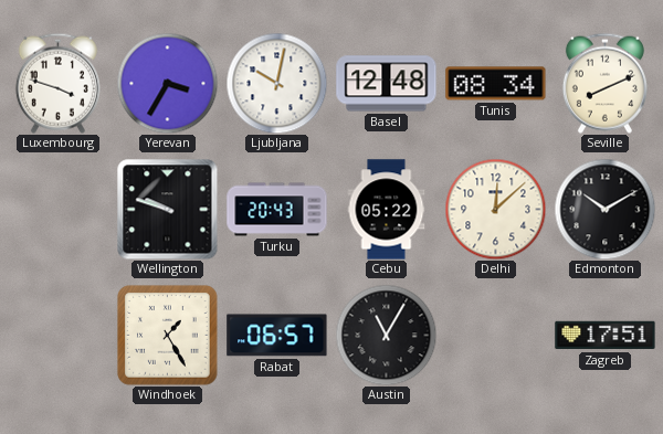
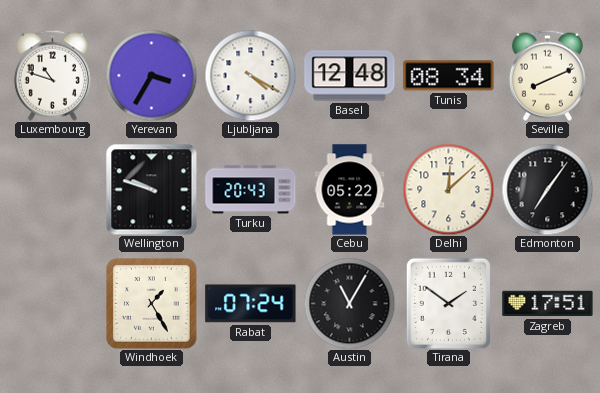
Luxembourg: 3:48 -> 10:48
Ljubljana: 10:02 -> 4:20
Edmonton: 10:10 -> 7:06
Rabat: 06:57 -> 07:24
Tirana: none -> 1:51
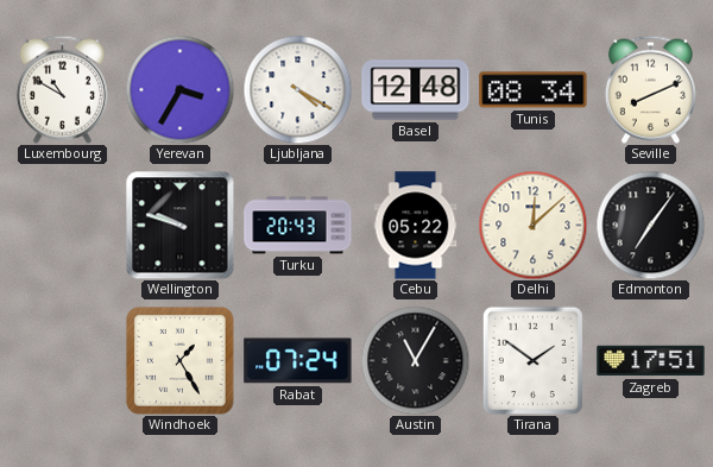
Luxembourg: 10:48 -> 10:50
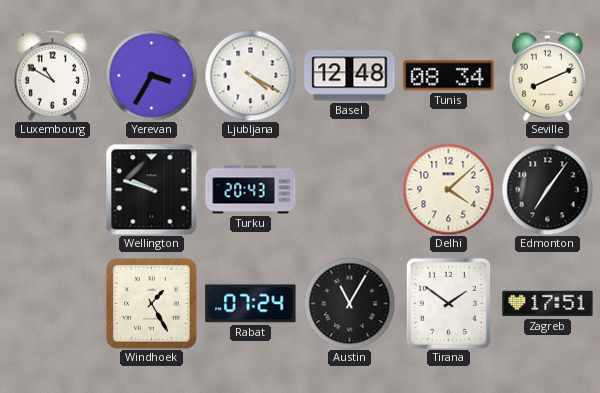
Cebu: 05:22 -> none
Delhi: 12:08 -> 4:08
